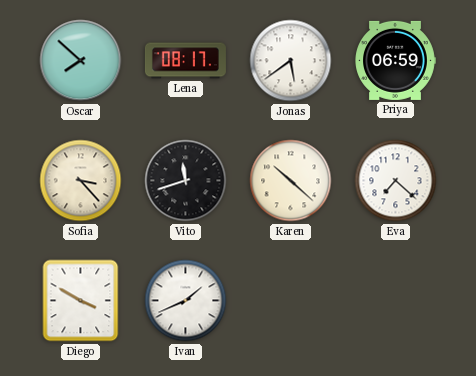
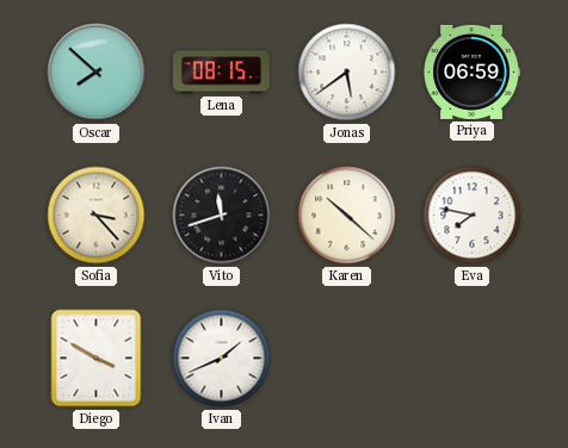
Lena: 08:17 -> 08:15
Eva: 7:22 -> 7:47
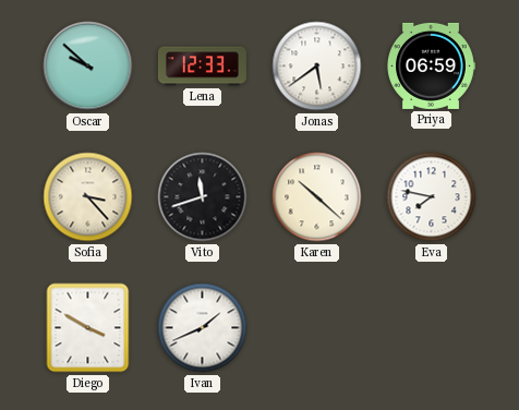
Oscar: 7:52 -> 9:52
Lena: 08:15 -> 12:33
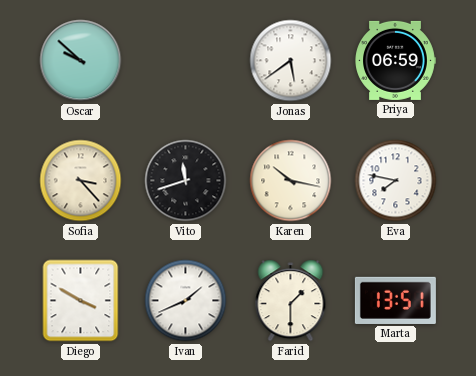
Lena: 12:33 -> none
Karen: 10:22 -> 10:17
Farid: none -> 1:30
Marta: none -> 13:51
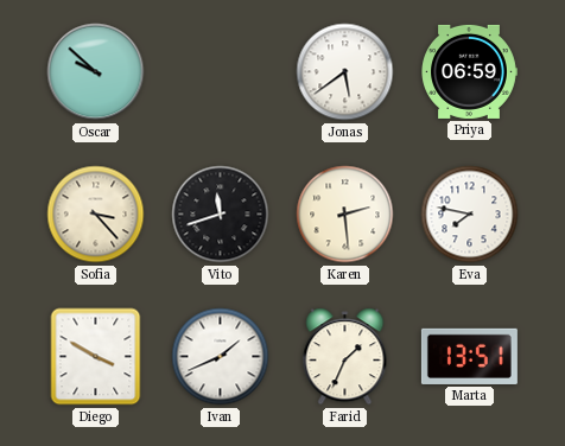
Karen: 10:17 -> 2:29
Farid: 1:30 -> 1:34
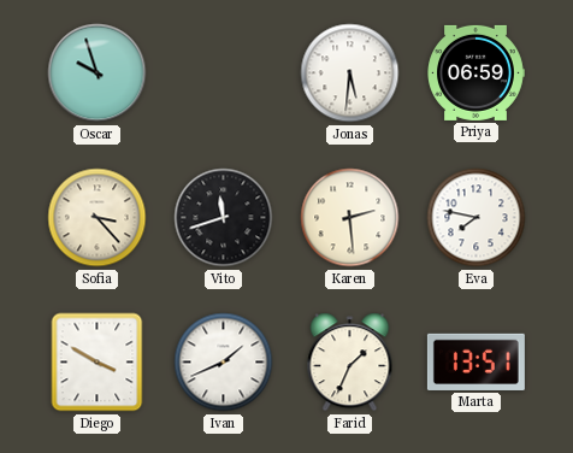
Oscar: 9:52 -> 9:57
Jonas: 5:39 -> 5:31
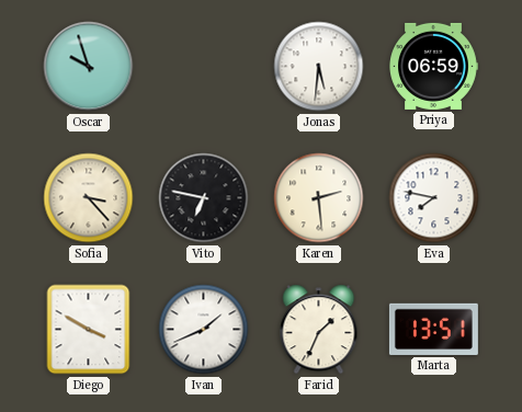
Vito: 11:42 -> 6:47
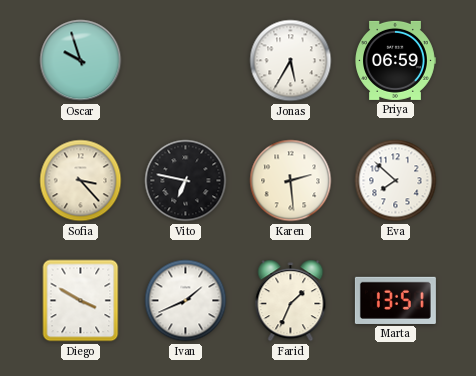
Jonas: 5:31 -> 5:35
Eva: 7:47 -> 7:52
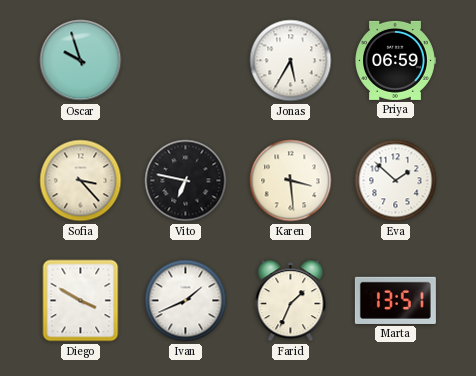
Karen: 2:29 -> 3:29
Eva: 7:52 -> 1:52
